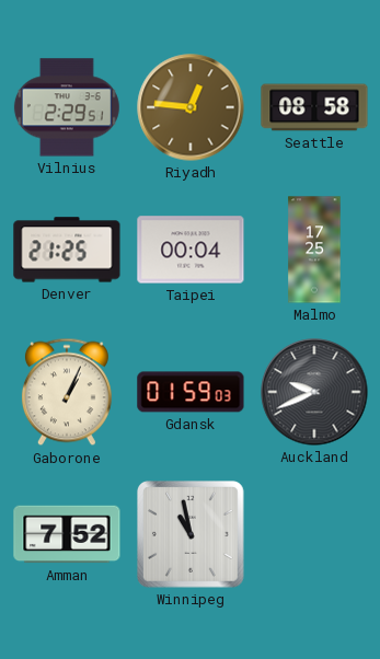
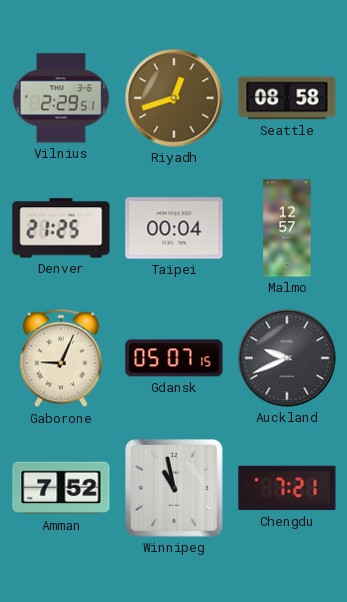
Riyadh: 12:46 -> 12:42
Malmo: 17:25 -> 12:57
Gaborone: 1:04 -> 9:04
Gdansk: 01:59 -> 05:07
Chengdu: none -> 7:21
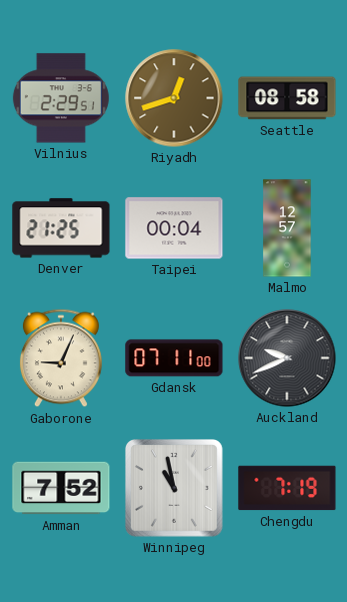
Gdansk: 05:07 -> 07:11
Chengdu: 7:21 -> 7:19
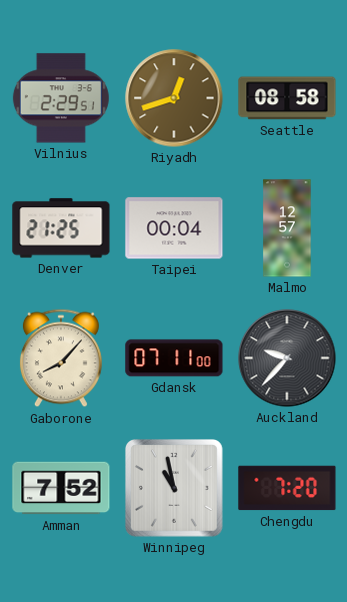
Gaborone: 9:04 -> 8:07
Auckland: 9:41 -> 9:37
Chengdu: 7:19 -> 7:20
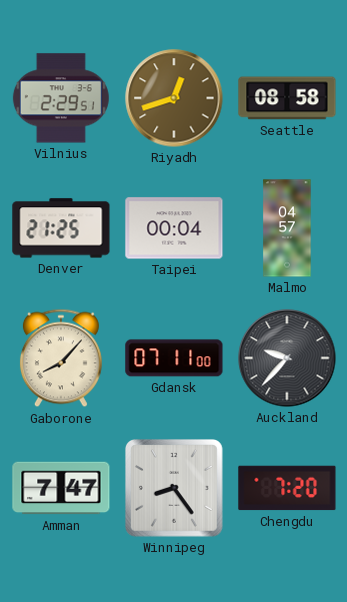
Malmo: 12:57 -> 04:57
Amman: 7:52 -> 7:47
Winnipeg: 10:58 -> 8:24
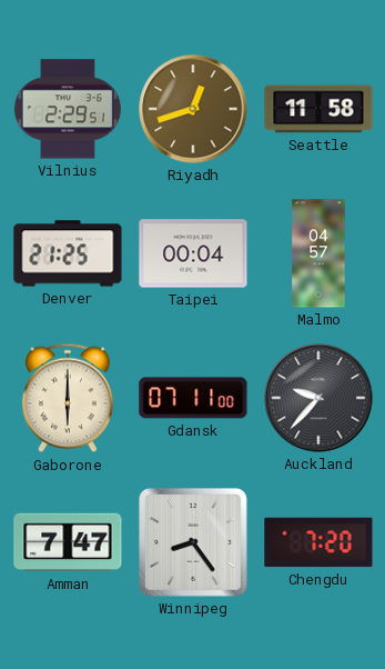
Seattle: 08:58 -> 11:58
Gaborone: 8:07 -> 6:00
